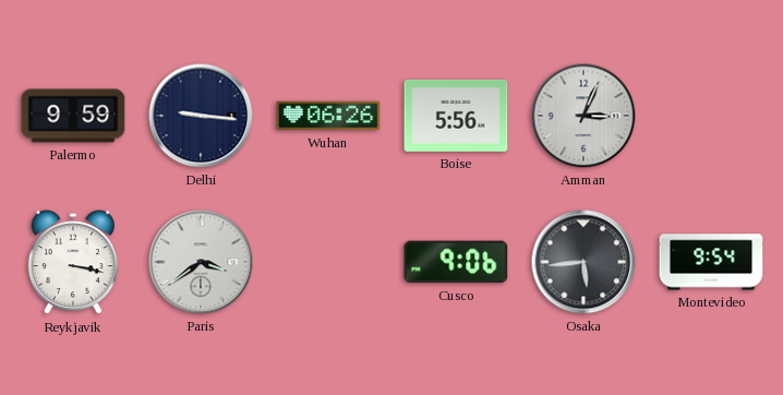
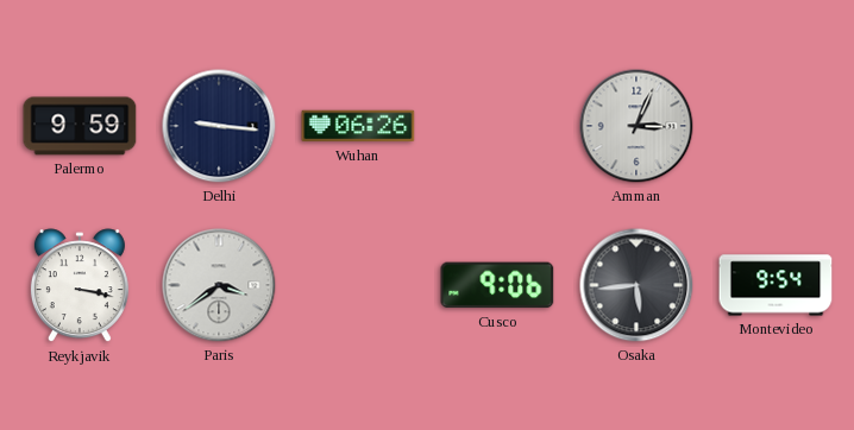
Boise: 5:56 -> none
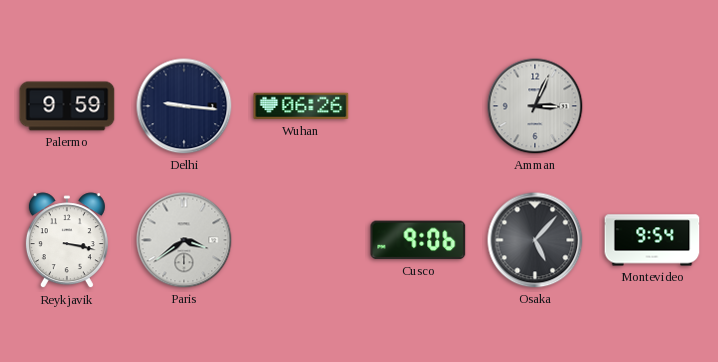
Osaka: 5:44 -> 5:07
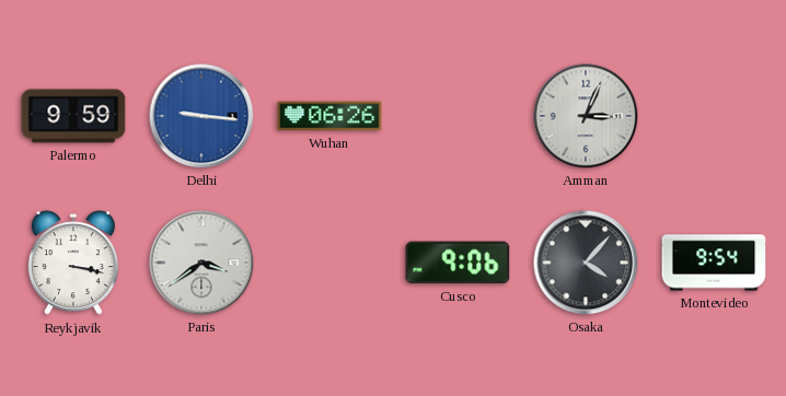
Delhi dial: navy -> blue
Osaka: 5:07 -> 4:07
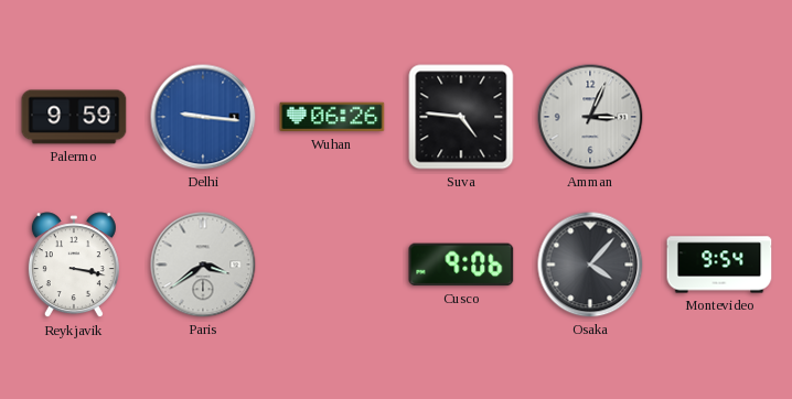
Suva: none -> 4:46
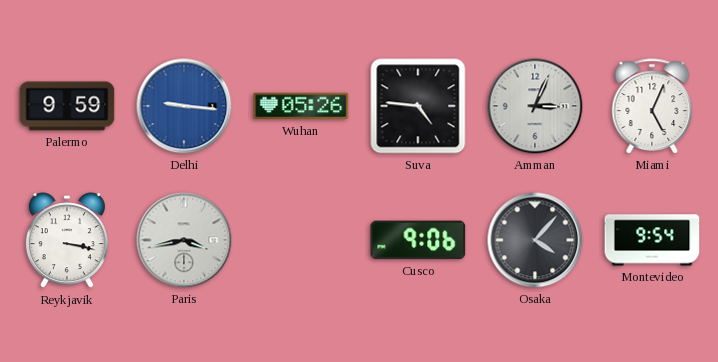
Wuhan: 06:26 -> 05:26
Miami: none -> 5:04
Paris: 3:39 -> 3:43
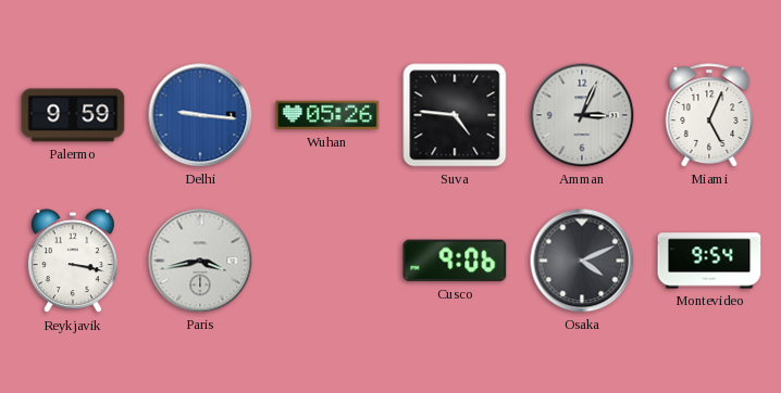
Osaka: 4:07 -> 4:11
